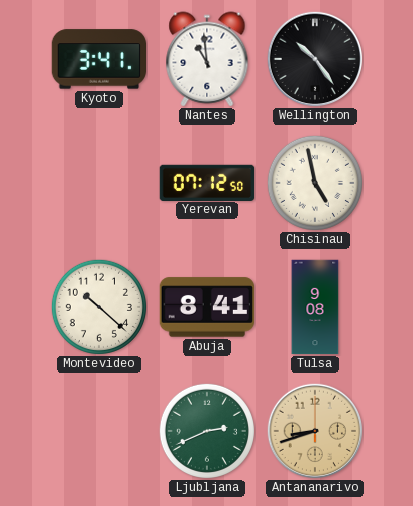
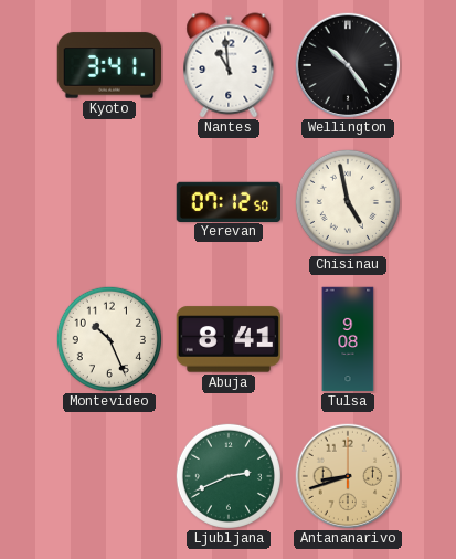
Montevideo: 10:22 -> 10:26
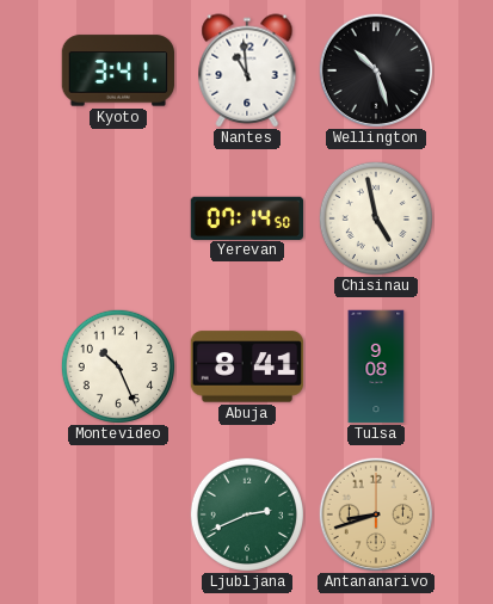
Wellington: 10:24 -> 10:27
Yerevan: 07:12 -> 07:14
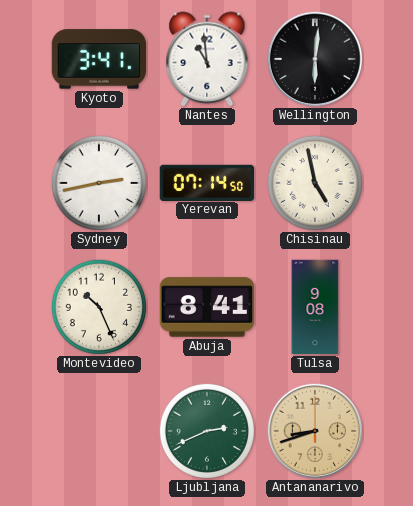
Wellington: 10:27 -> 6:01
Sydney: none -> 2:43
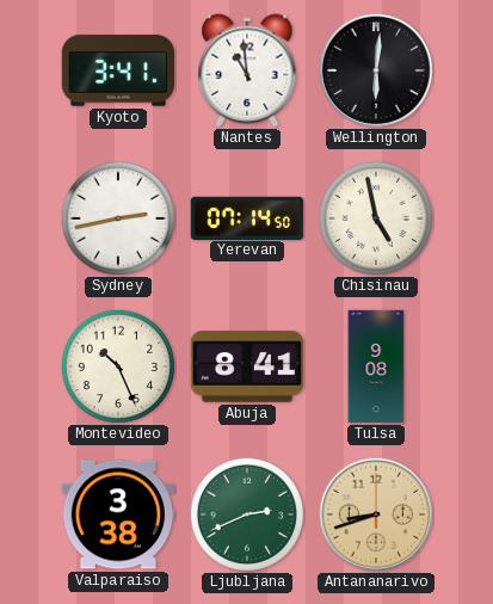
Valparaiso: none -> 3:38
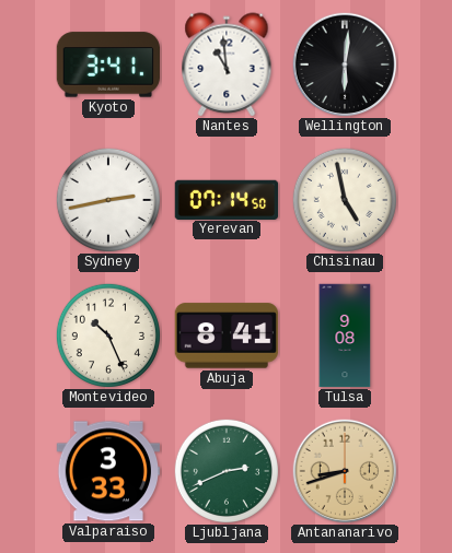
Valparaiso: 3:38 -> 3:33
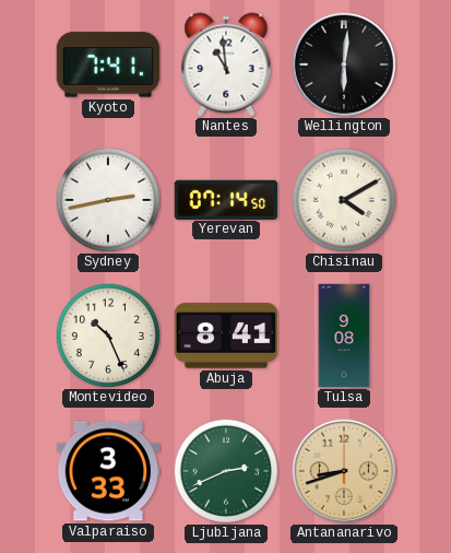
Kyoto: 3:41 -> 7:41
Chisinau: 4:58 -> 4:10
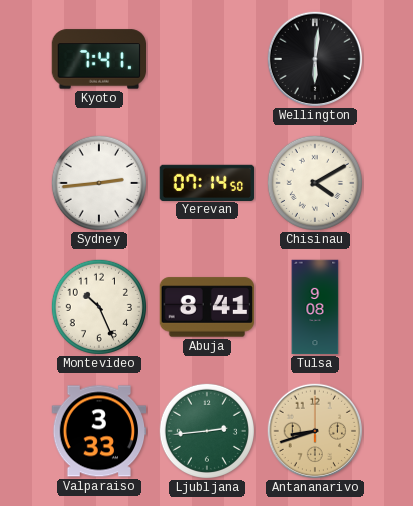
Nantes: 10:59 -> none
Sydney: 2:43 -> 2:44
Ljubljana: 2:41 -> 2:44
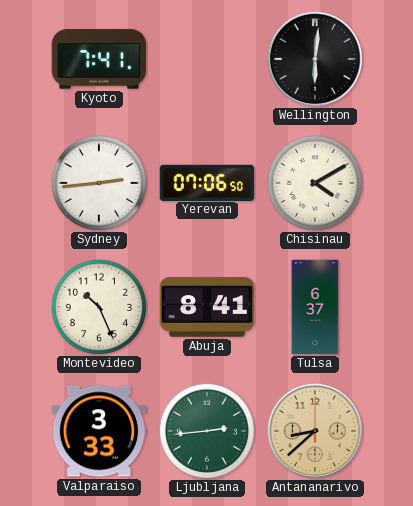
Yerevan: 07:14 -> 07:06
Tulsa: 9:08 -> 6:37
Antananarivo: 8:42 -> 8:38
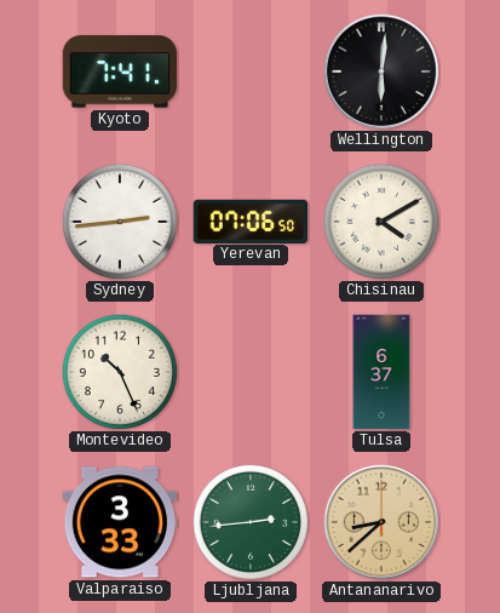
Abuja: 8:41 -> none
